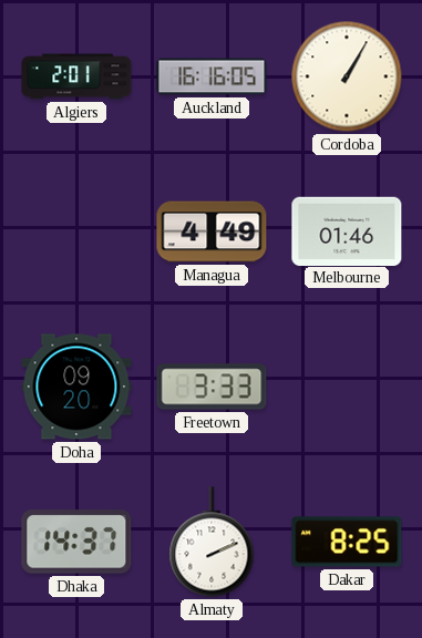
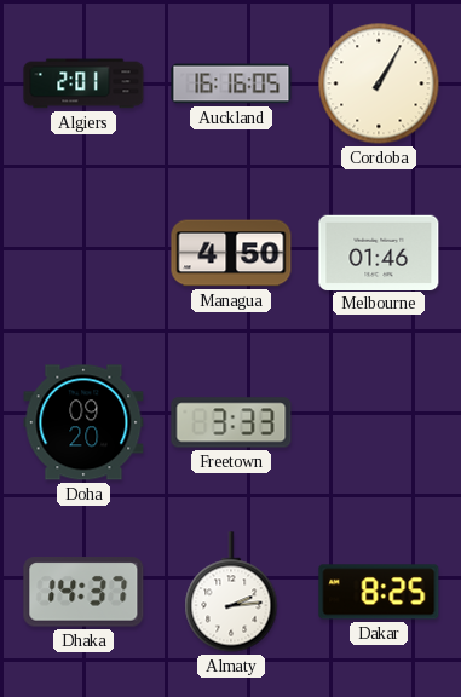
Managua: 4:49 -> 4:50
Almaty: 2:11 -> 2:14
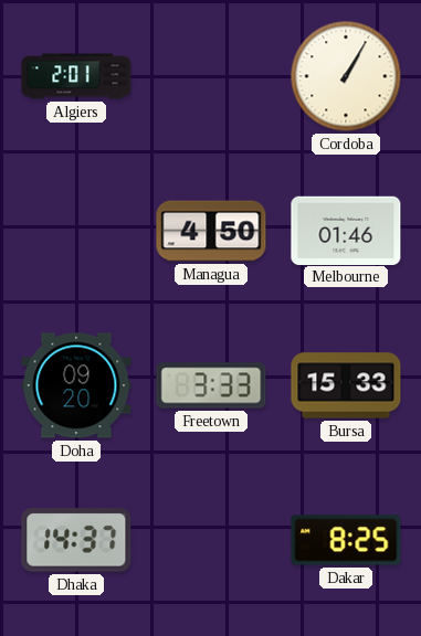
Auckland: 16:16 -> none
Bursa: none -> 15:33
Almaty: 2:14 -> none
